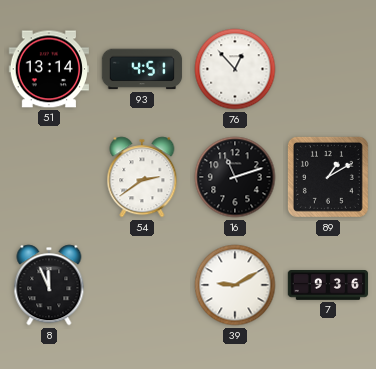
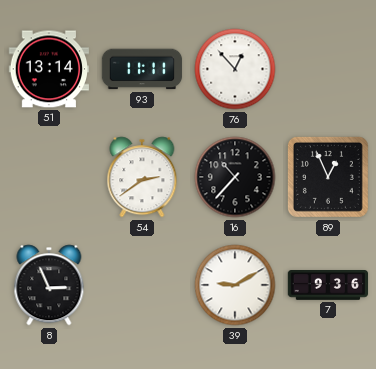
93: 4:51 -> 11:11
16: 11:12 -> 10:37
89: 1:10 -> 12:56
8: 11:56 -> 2:56
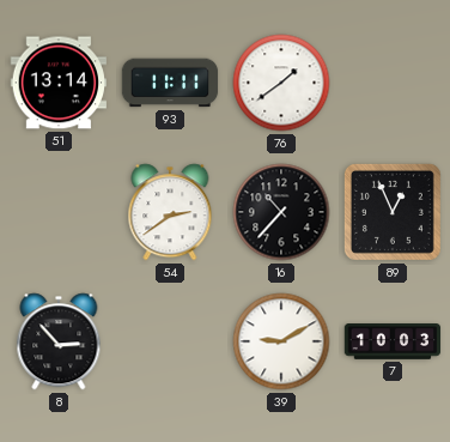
76: 12:53 -> 1:39
8: 2:56 -> 2:53
7: 9:36 -> 10:03
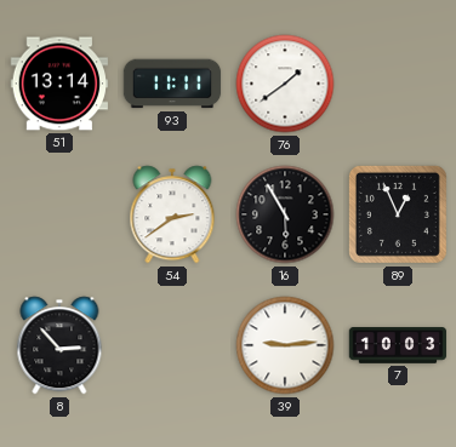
16: 10:37 -> 5:55
39: 9:10 -> 9:14
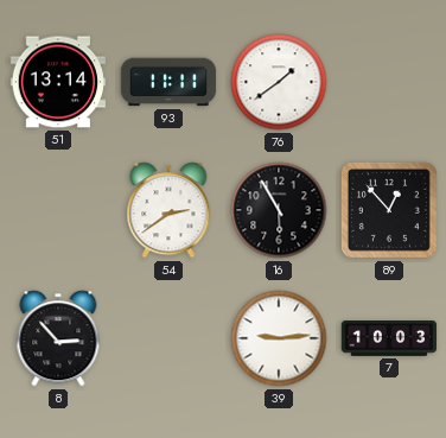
89: 12:56 -> 12:53
